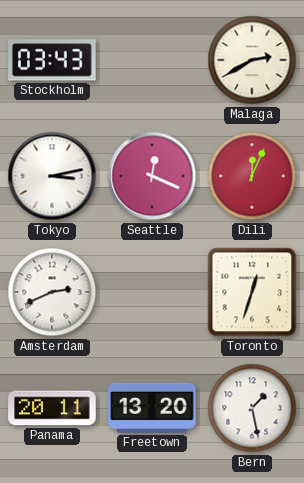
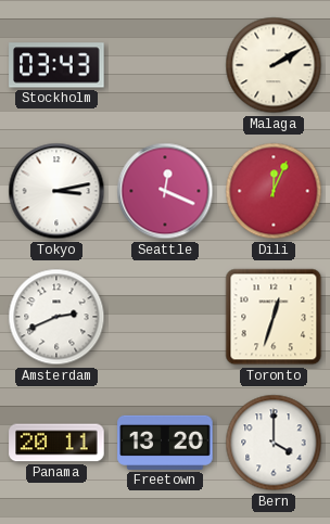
Malaga: 2:40 -> 2:10
Bern: 1:28 -> 4:00
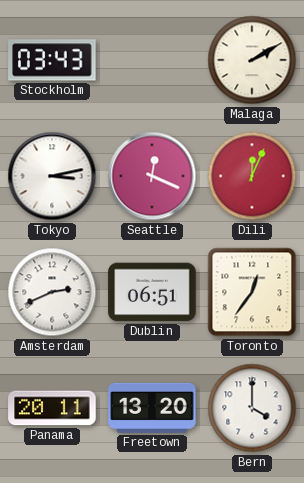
Dublin: none -> 06:51
Toronto: 12:33 -> 12:36
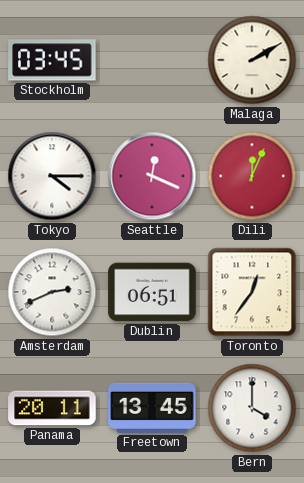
Stockholm: 03:43 -> 03:45
Tokyo: 3:13 -> 4:15
Freetown: 13:20 -> 13:45
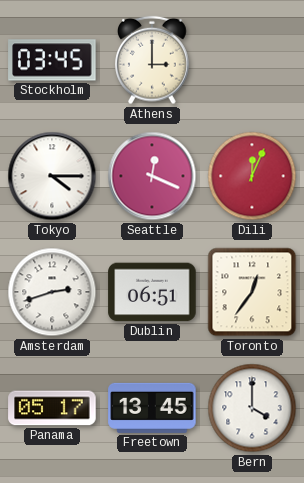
Athens: none -> 3:00
Malaga: 2:10 -> none
Amsterdam: 2:41 -> 2:42
Panama: 20:11 -> 05:17
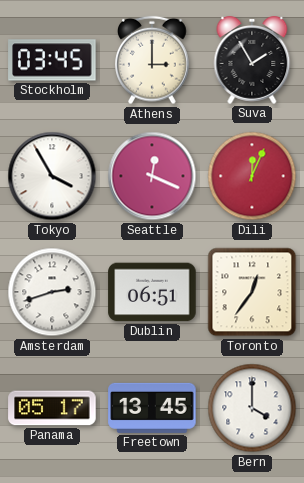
Suva: none -> 1:55
Tokyo: 4:15 -> 3:55
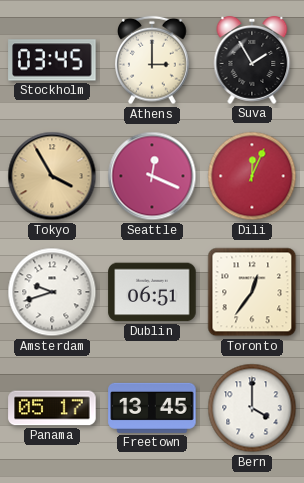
Tokyo dial: white -> champagne
Amsterdam: 2:42 -> 9:42
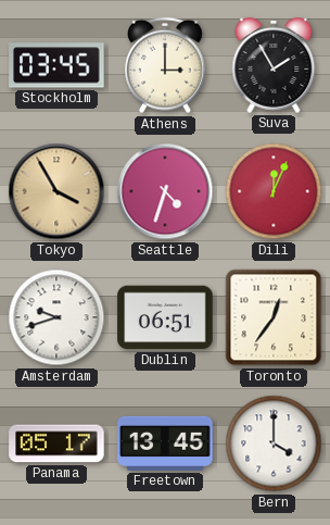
Seattle: 12:19 -> 4:33
